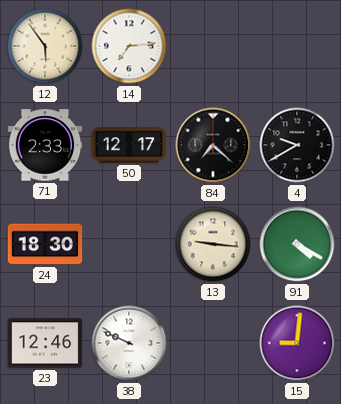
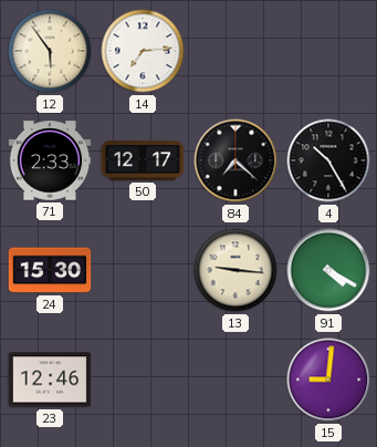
4: 9:40 -> 10:25
24: 18:30 -> 15:30
38: 9:49 -> none
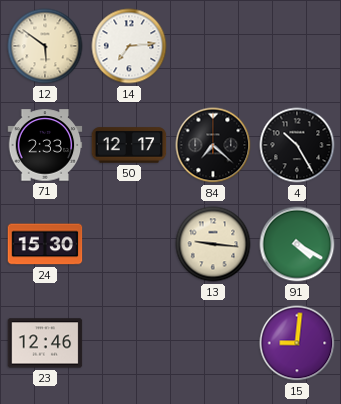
12: 5:54 -> 5:51
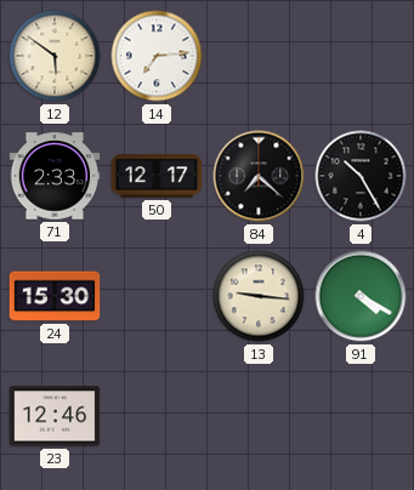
15: 9:01 -> none
